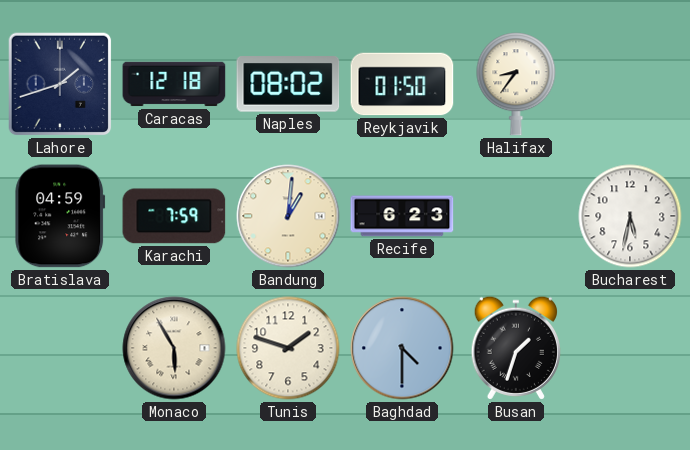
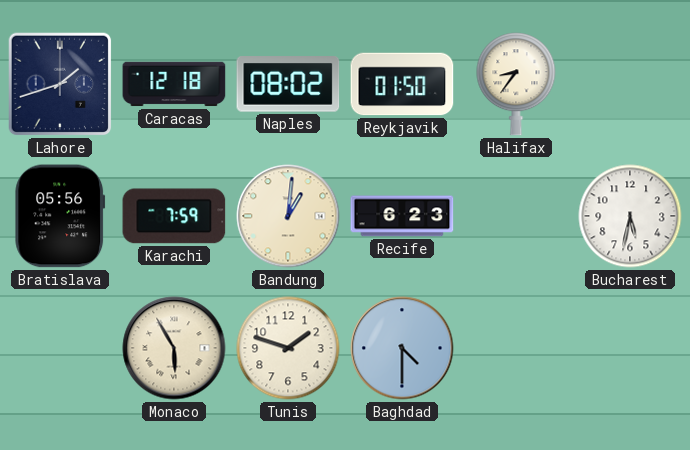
Bratislava: 04:59 -> 05:56
Busan: 1:33 -> none
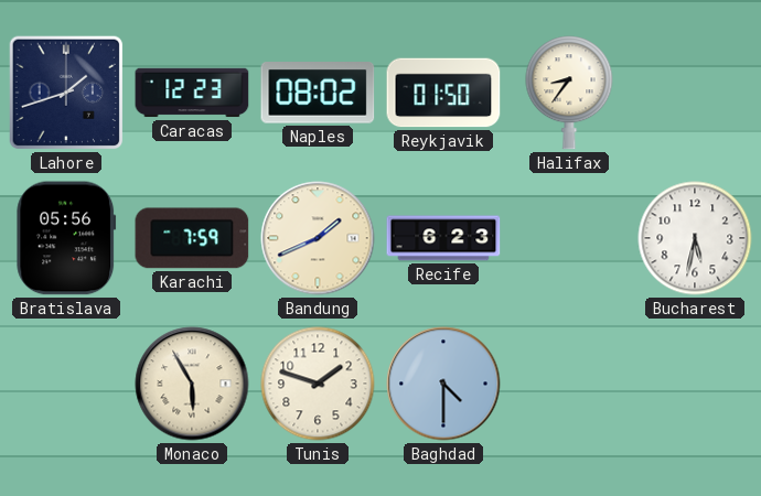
Caracas: 12:18 -> 12:23
Bandung: 1:01 -> 1:41
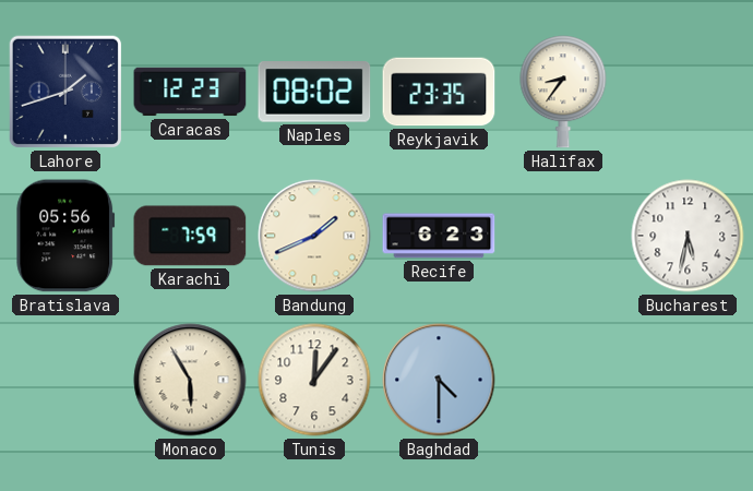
Reykjavik: 01:50 -> 23:35
Tunis: 1:48 -> 12:06
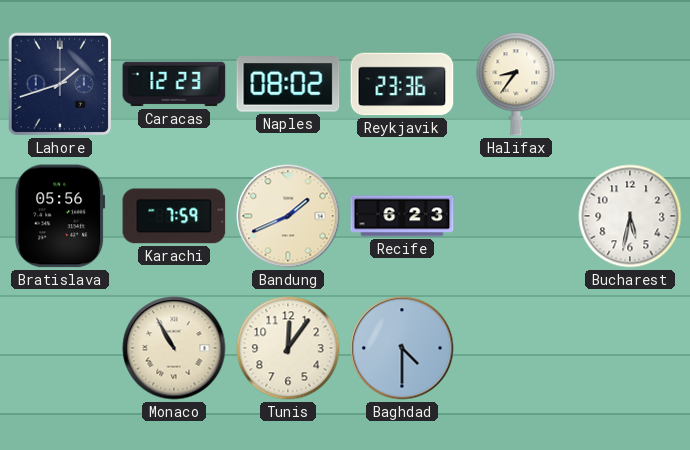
Reykjavik: 23:35 -> 23:36
Monaco: 5:55 -> 10:55
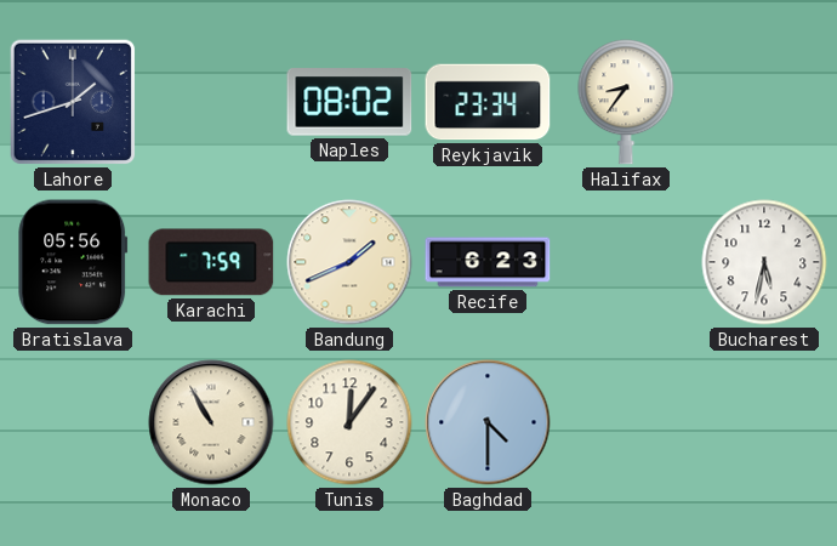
Caracas: 12:23 -> none
Reykjavik: 23:36 -> 23:34
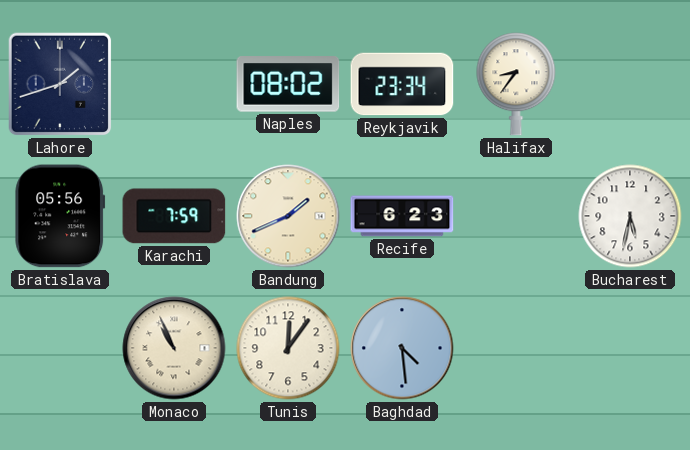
Monaco: 10:55 -> 10:56
Baghdad: 4:30 -> 4:29
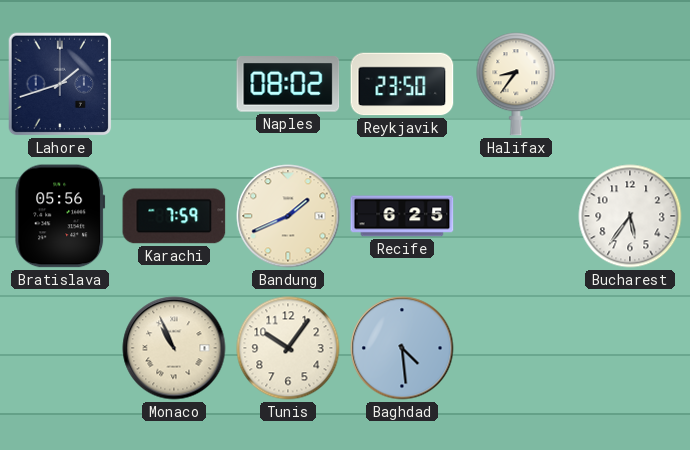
Reykjavik: 23:34 -> 23:50
Recife: 6:23 -> 6:25
Bucharest: 5:32 -> 5:36
Tunis: 12:06 -> 10:06
